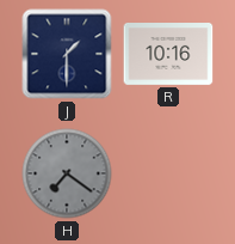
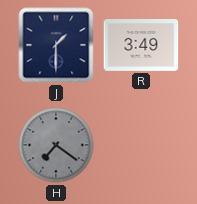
R: 10:16 -> 3:49
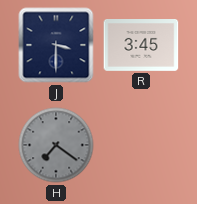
J: 1:30 -> 3:30
R: 3:49 -> 3:45
